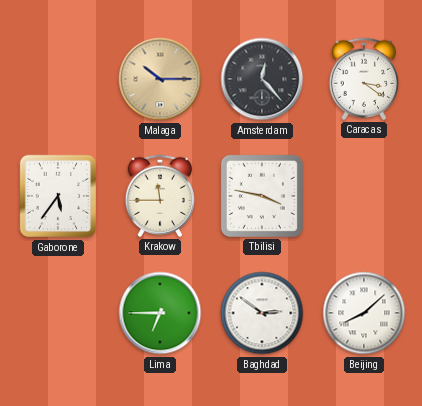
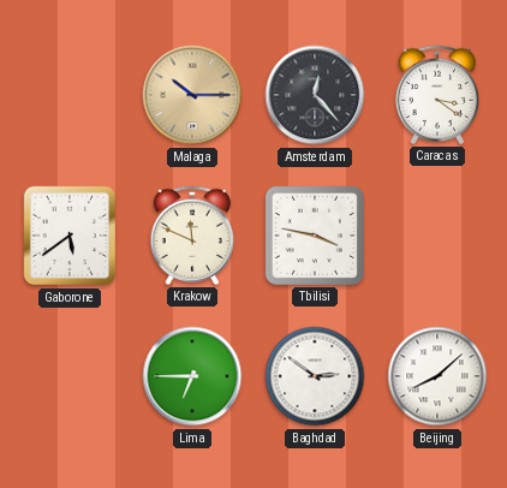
Gaborone: 5:36 -> 5:39
Krakow: 11:45 -> 11:49
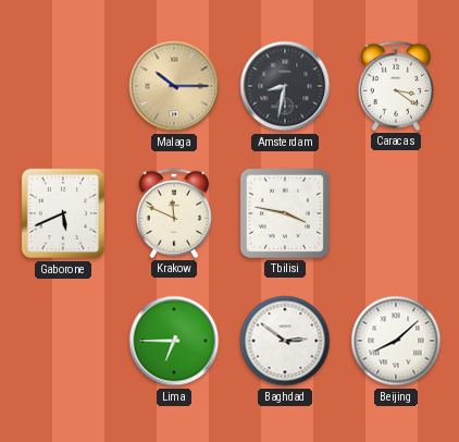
Amsterdam: 12:23 -> 8:32
Gaborone: 5:39 -> 5:41
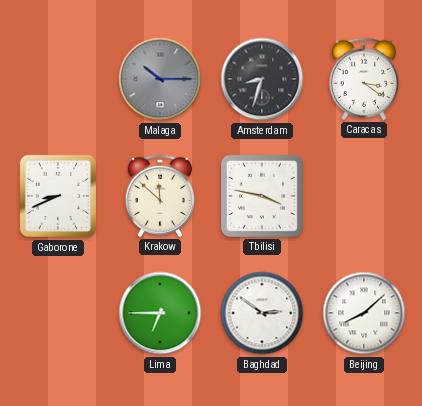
Malaga dial: champagne -> grey
Amsterdam: 8:32 -> 8:33
Gaborone: 5:41 -> 8:41
Krakow: 11:49 -> 11:52
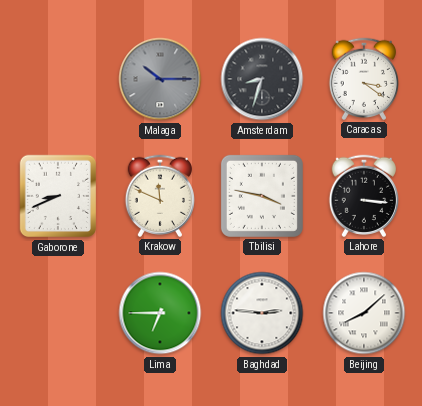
Krakow: 11:52 -> 11:49
Lahore: none -> 3:16
Baghdad: 2:51 -> 2:46
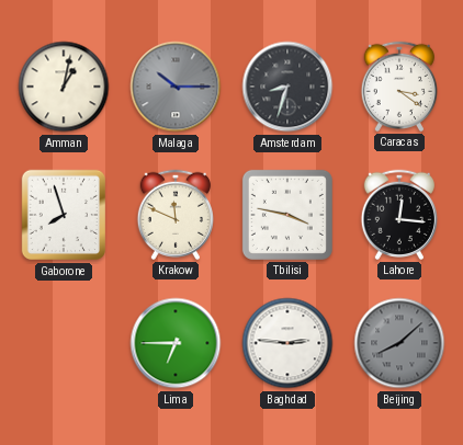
Amman: none -> 1:02
Gaborone: 8:41 -> 7:57
Lahore: 3:16 -> 12:16
Beijing dial: white -> grey
